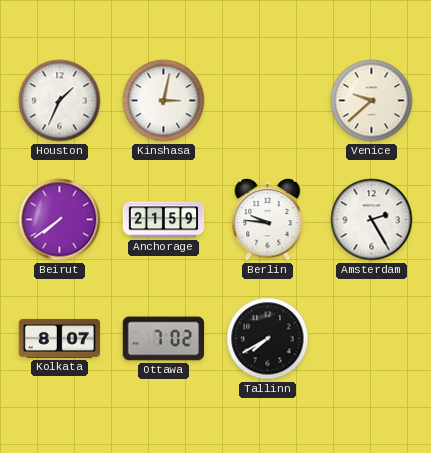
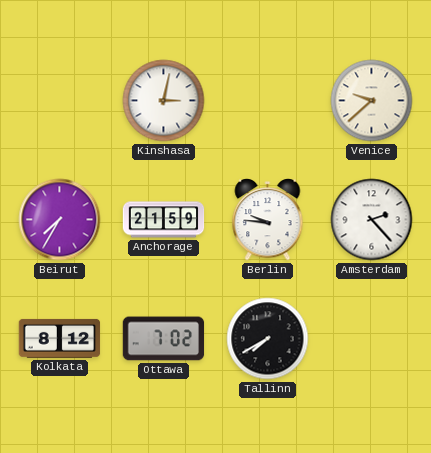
Houston: 1:34 -> none
Beirut: 7:39 -> 7:35
Amsterdam: 2:25 -> 2:23
Kolkata: 8:07 -> 8:12
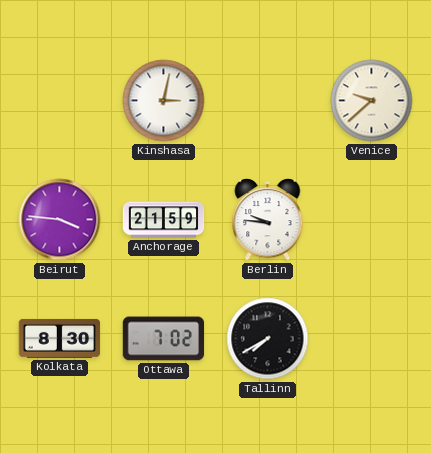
Beirut: 7:35 -> 3:46
Amsterdam: 2:23 -> none
Kolkata: 8:12 -> 8:30
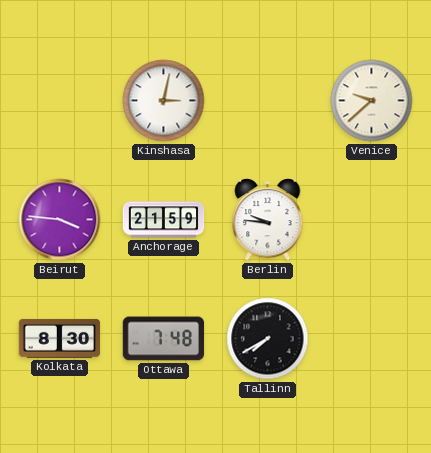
Ottawa: 7:02 -> 7:48
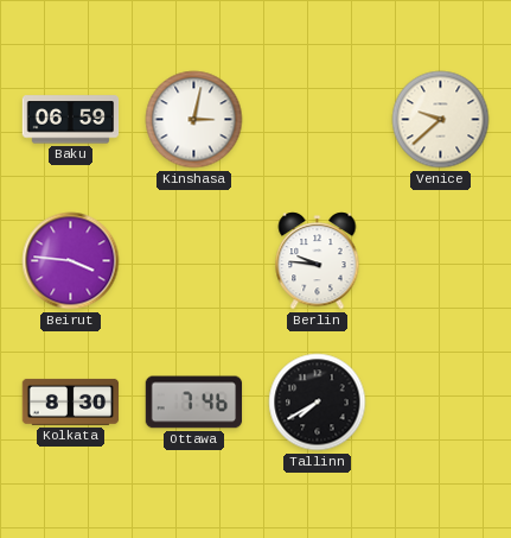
Baku: none -> 06:59
Anchorage: 21:59 -> none
Ottawa: 7:48 -> 7:46
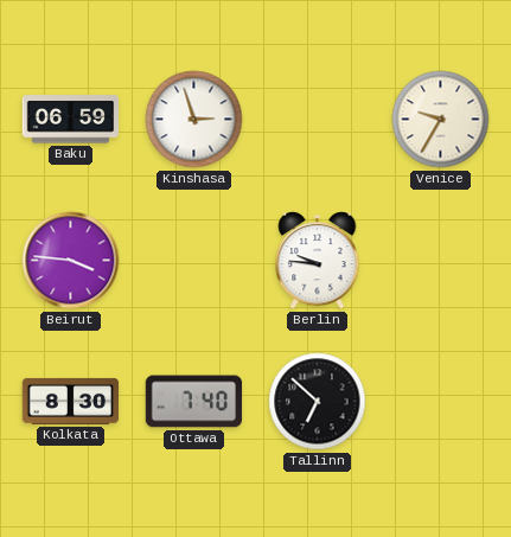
Kinshasa: 3:02 -> 2:57
Venice: 9:38 -> 9:35
Ottawa: 7:46 -> 7:40
Tallinn: 7:40 -> 6:52
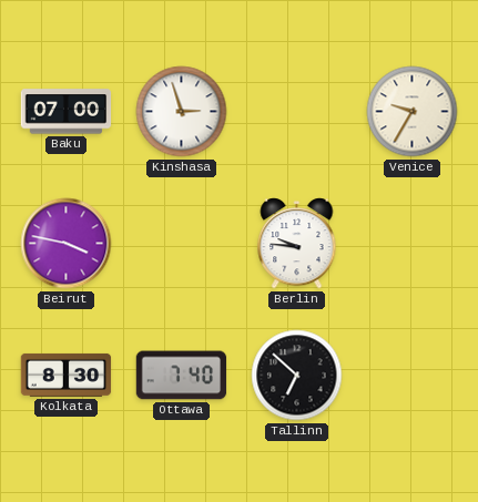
Baku: 06:59 -> 07:00
Beirut: 3:46 -> 3:47
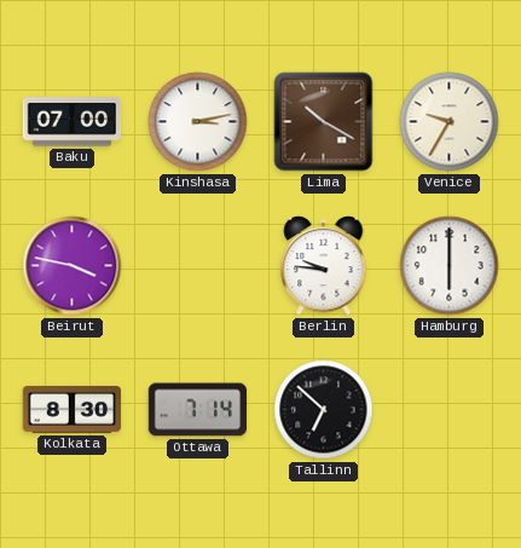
Kinshasa: 2:57 -> 3:13
Lima: none -> 10:20
Hamburg: none -> 6:00
Ottawa: 7:40 -> 7:14
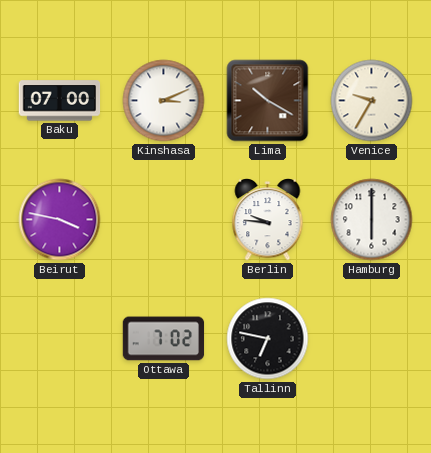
Kinshasa: 3:13 -> 3:11
Kolkata: 8:30 -> none
Ottawa: 7:14 -> 7:02
Tallinn: 6:52 -> 6:47
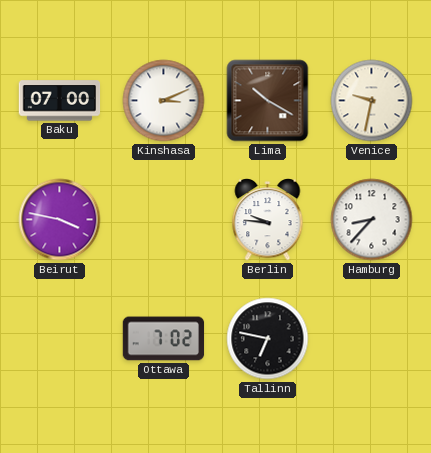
Venice: 9:35 -> 9:32
Hamburg: 6:00 -> 8:37
